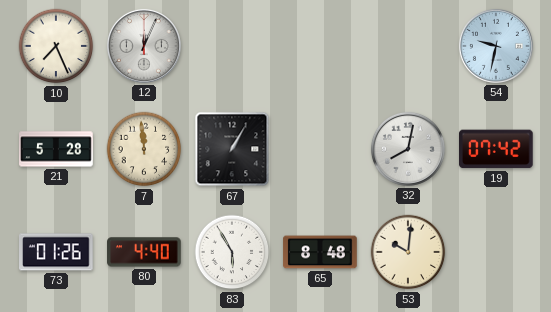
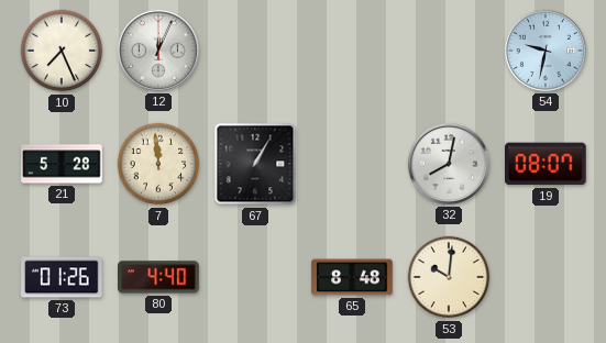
19: 07:42 -> 08:07
83: 5:55 -> none
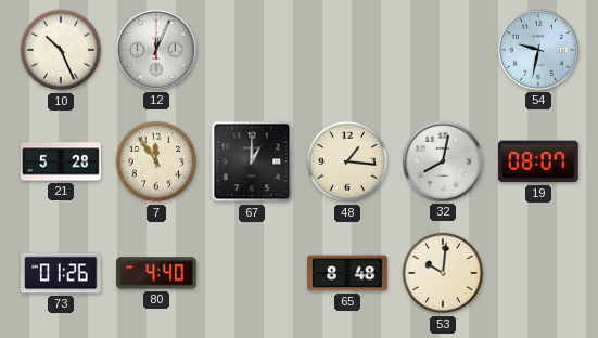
10: 7:26 -> 10:26
7: 11:59 -> 11:54
67: 1:05 -> 1:00
48: none -> 1:16
